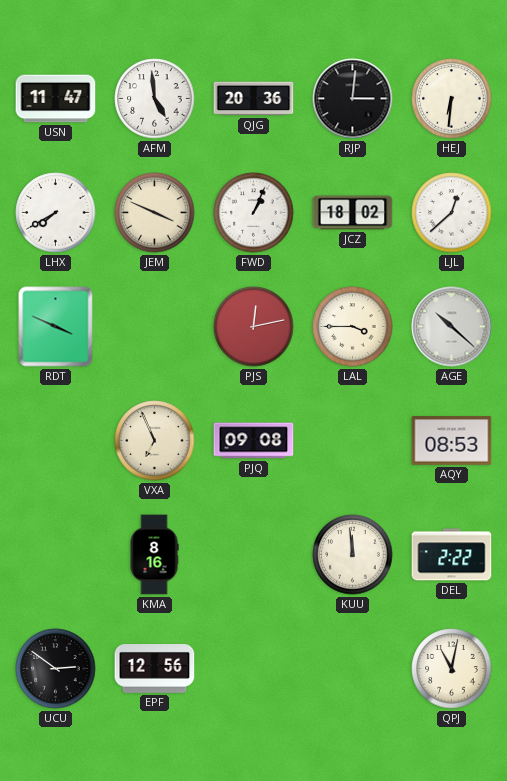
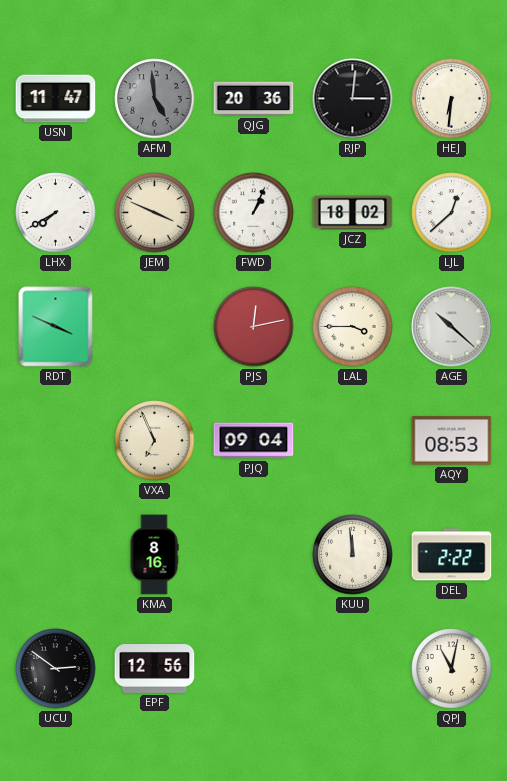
AFM dial: white -> grey
PJQ: 09:08 -> 09:04
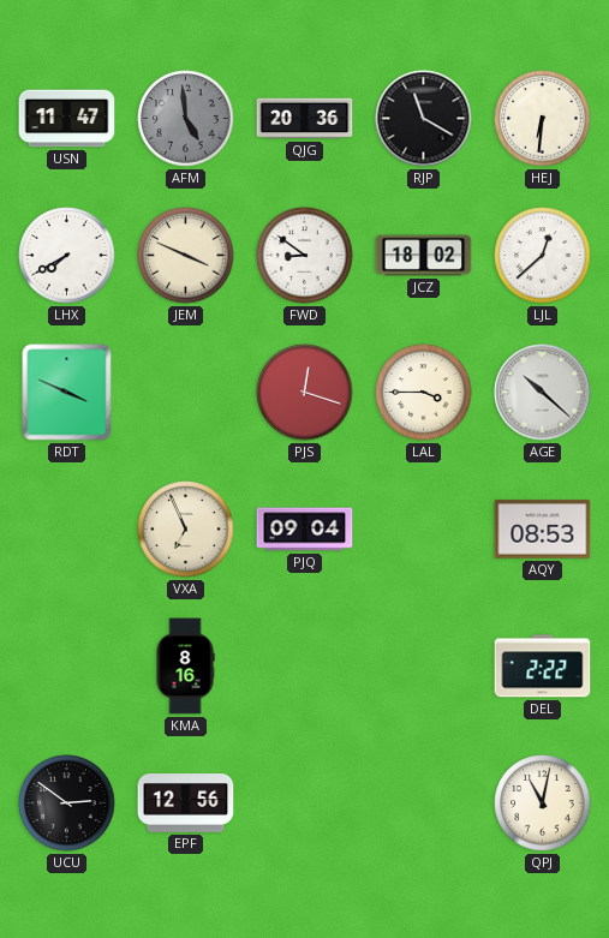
RJP: 3:01 -> 11:20
FWD: 1:04 -> 8:51
PJS: 12:13 -> 12:18
KUU: 11:59 -> none
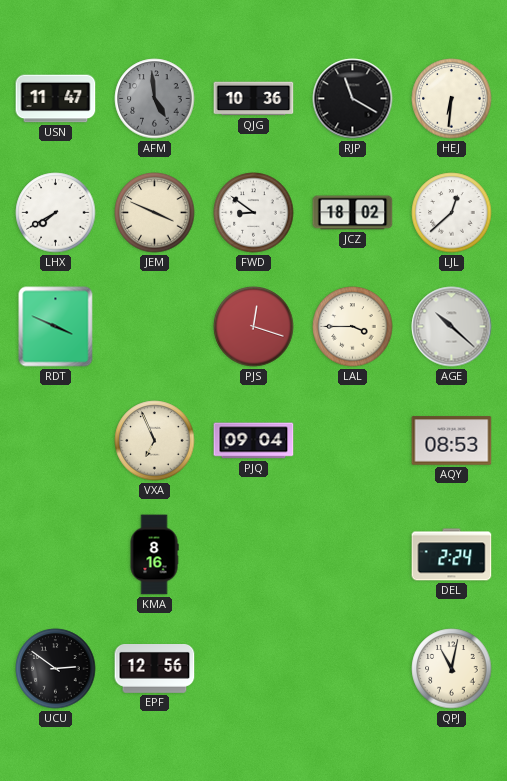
QJG: 20:36 -> 10:36
DEL: 2:22 -> 2:24
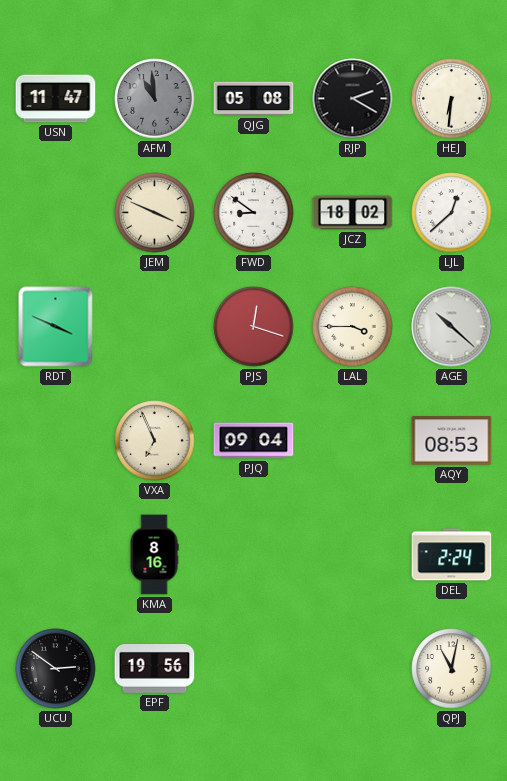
AFM: 4:59 -> 10:59
QJG: 10:36 -> 05:08
RJP: 11:20 -> 2:20
LHX: 7:40 -> none
EPF: 12:56 -> 19:56
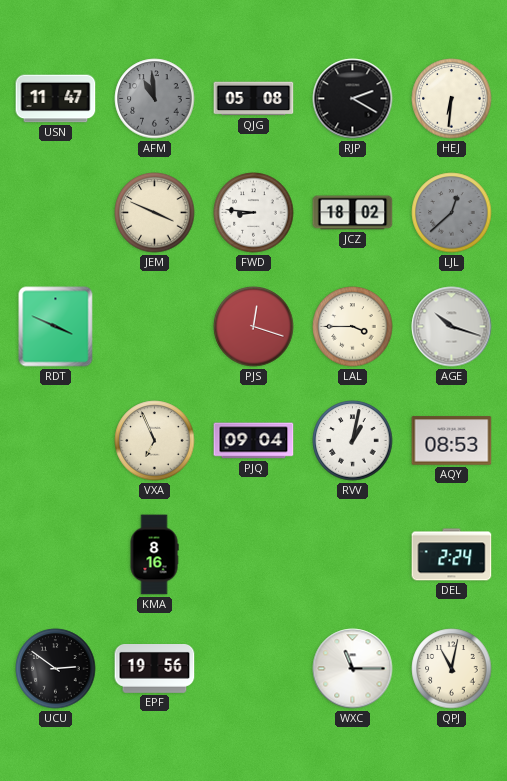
FWD: 8:51 -> 8:46
LJL dial: white -> grey
AGE: 10:22 -> 10:18
RVV: none -> 1:02
WXC: none -> 11:15
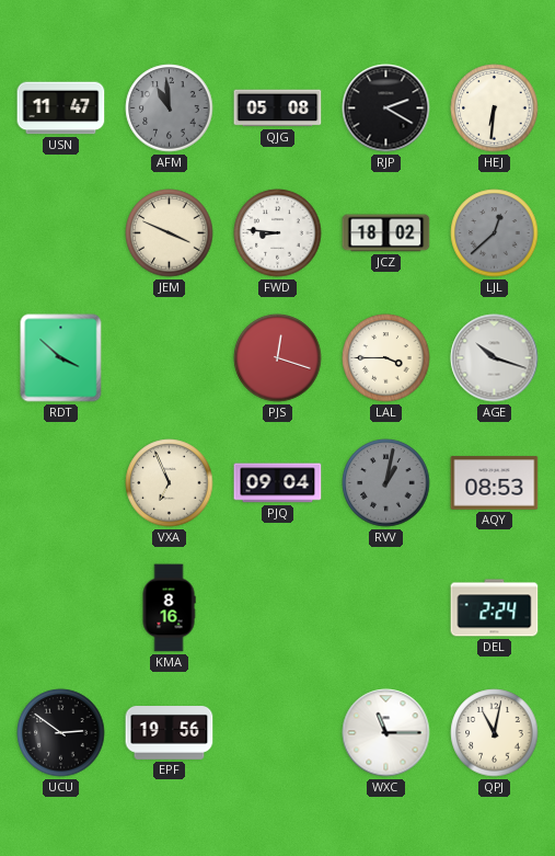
RDT: 3:49 -> 3:52
RVV dial: white -> grey
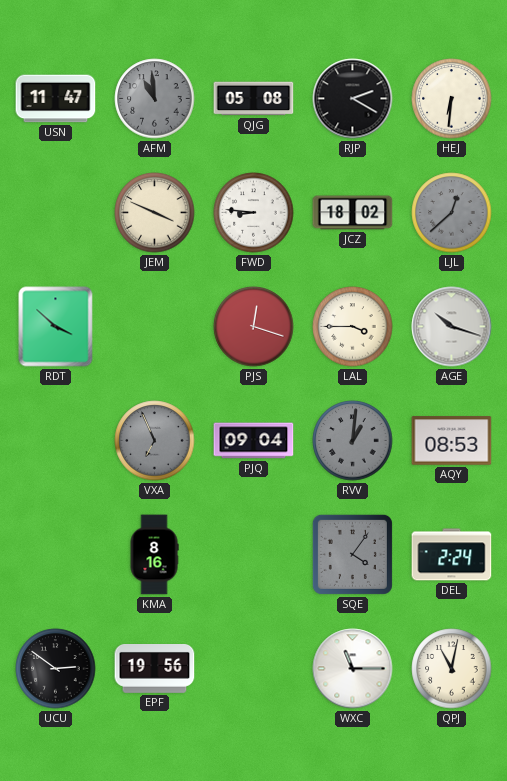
VXA dial: cream -> grey
RVV: 1:02 -> 1:01
SQE: none -> 4:06
